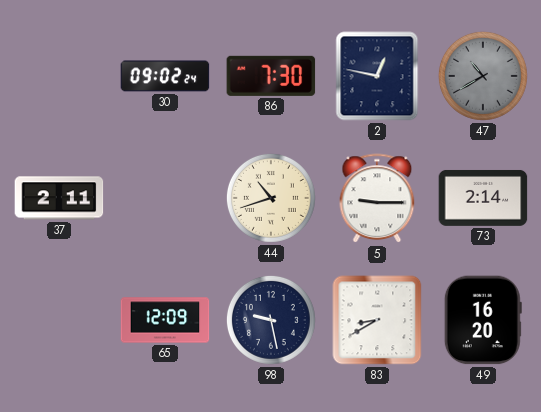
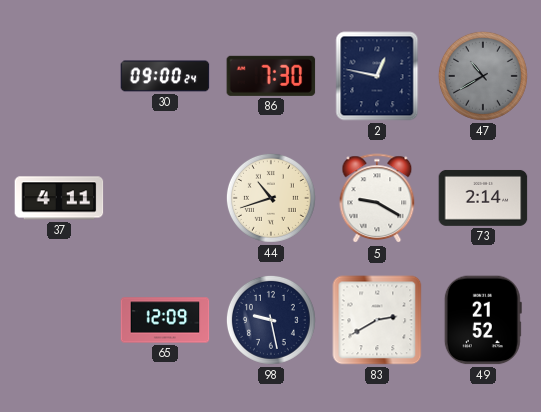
30: 09:02 -> 09:00
37: 2:11 -> 4:11
5: 9:15 -> 9:20
83: 8:40 -> 2:40
49: 16:20 -> 21:52
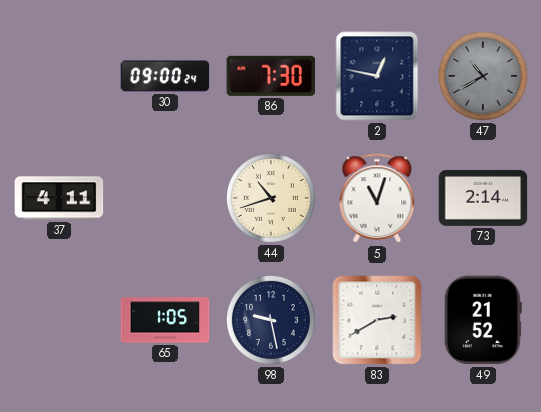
5: 9:20 -> 11:03
65: 12:09 -> 1:05
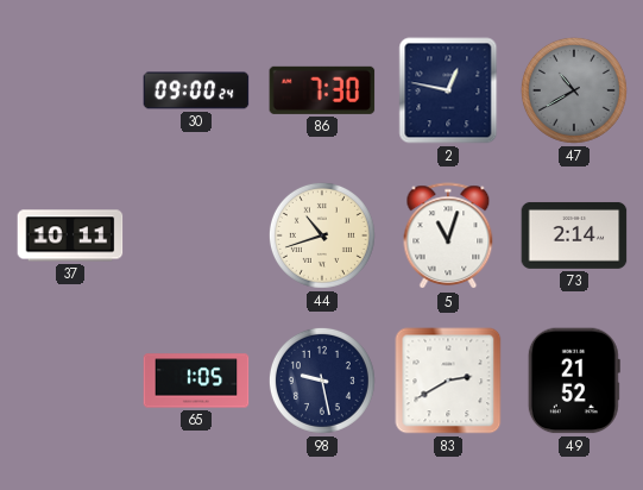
37: 4:11 -> 10:11
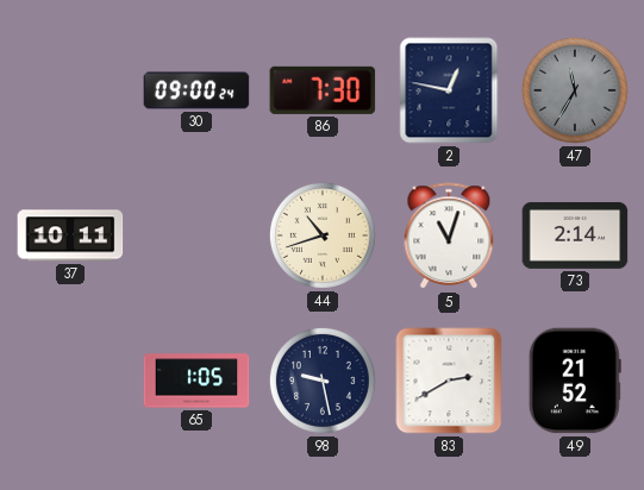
47: 10:40 -> 11:35
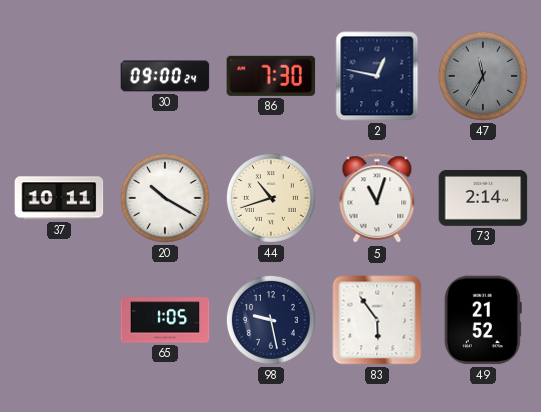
20: none -> 10:20
83: 2:40 -> 5:54
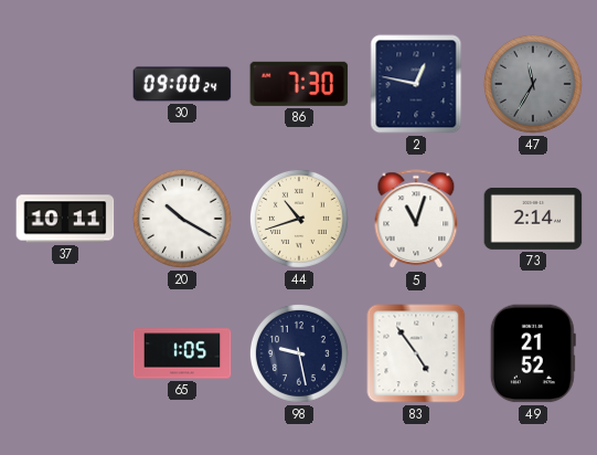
83: 5:54 -> 4:54
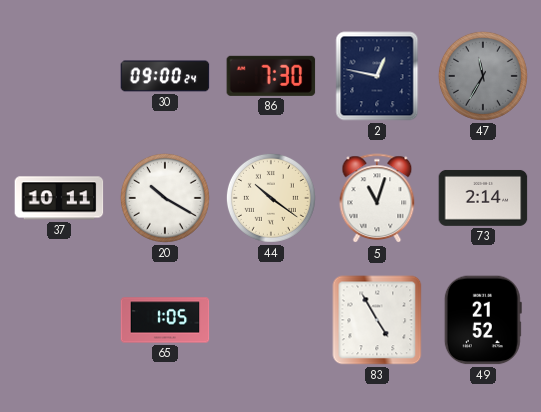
44: 10:42 -> 10:21
98: 9:28 -> none
83: 4:54 -> 4:55
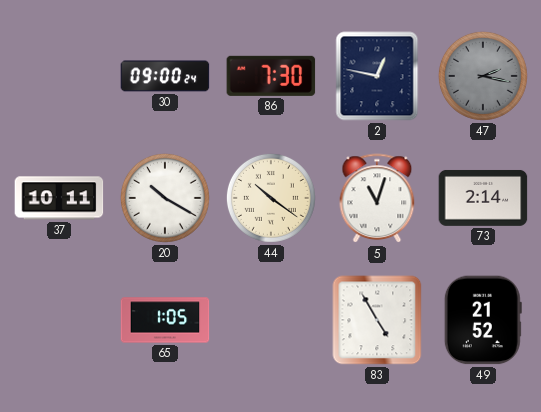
47: 11:35 -> 2:17
